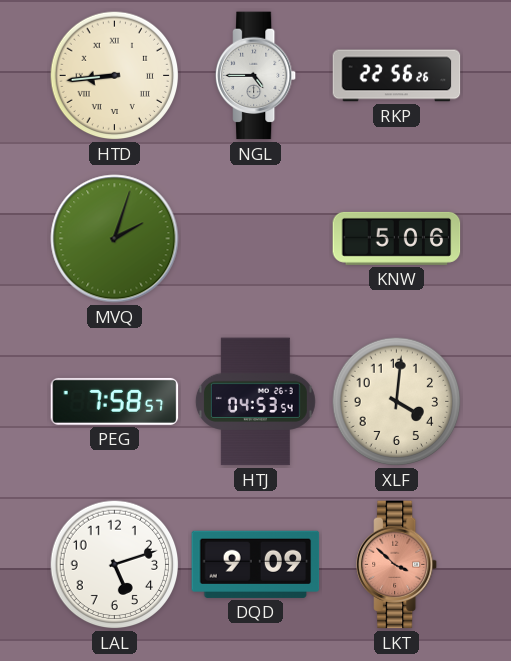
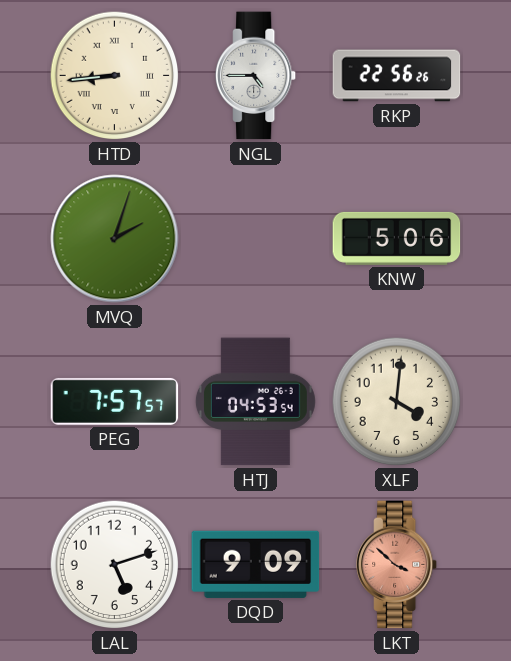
PEG: 7:58 -> 7:57
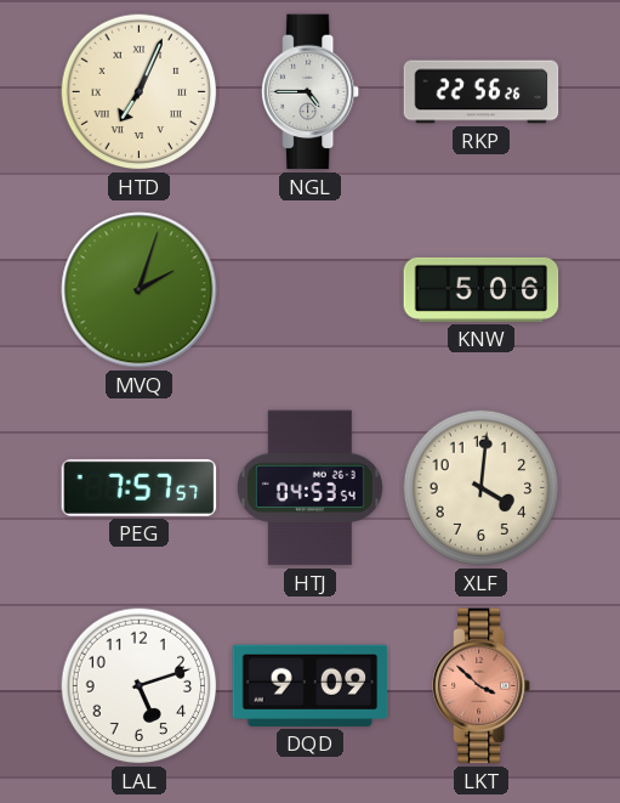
HTD: 8:44 -> 7:04
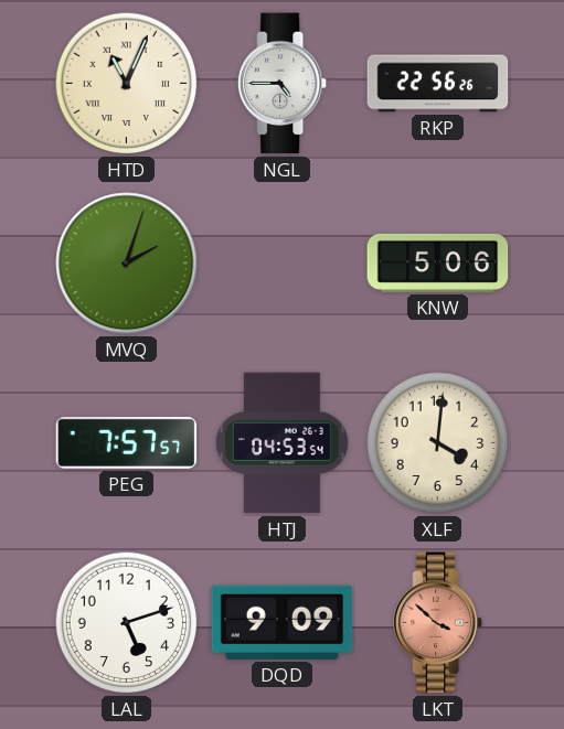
HTD: 7:04 -> 11:04
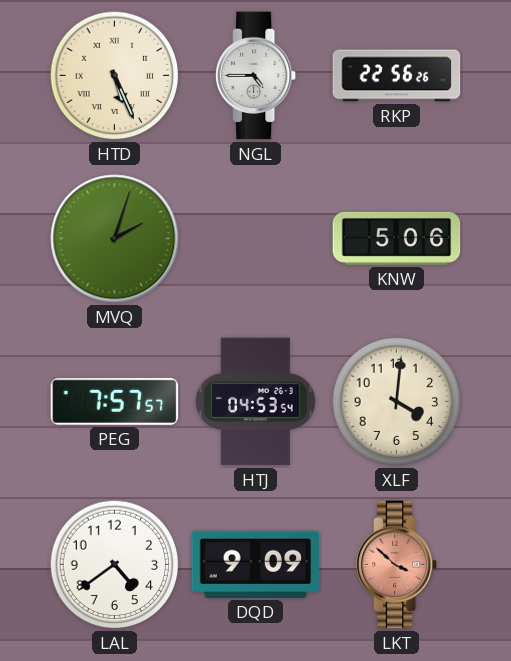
HTD: 11:04 -> 5:26
LAL: 5:12 -> 4:39
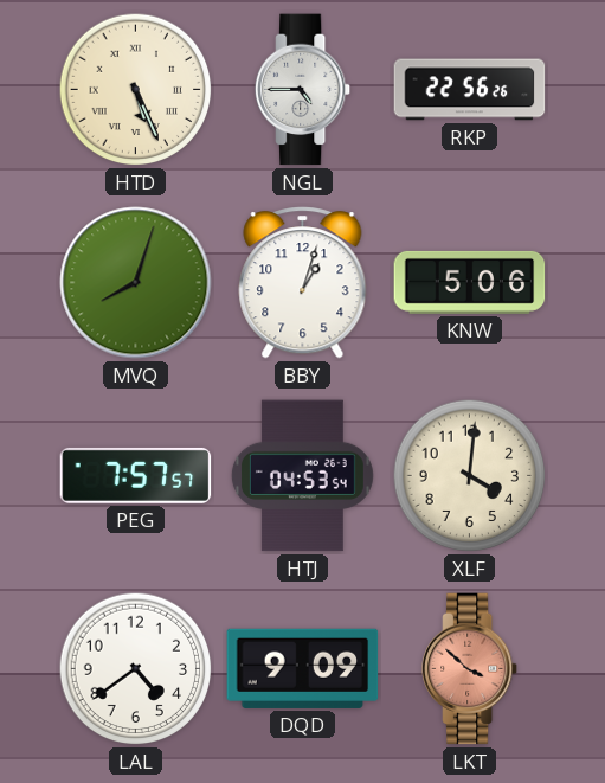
MVQ: 2:03 -> 8:03
BBY: none -> 1:03
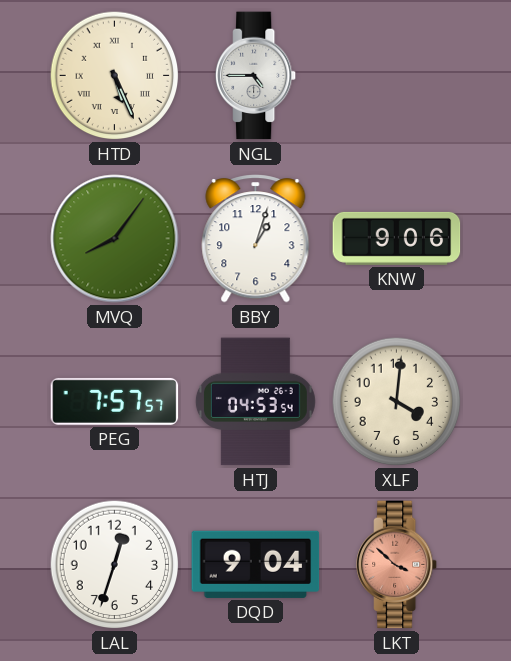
RKP: 22:56 -> none
MVQ: 8:03 -> 8:06
KNW: 5:06 -> 9:06
LAL: 4:39 -> 12:33
DQD: 9:09 -> 9:04
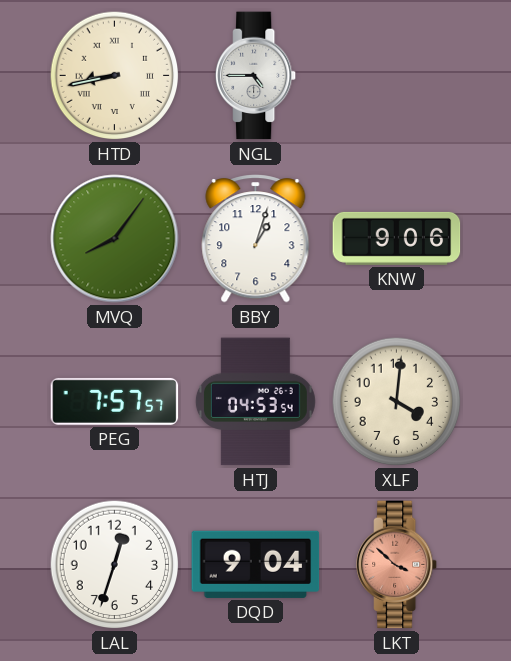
HTD: 5:26 -> 8:43
